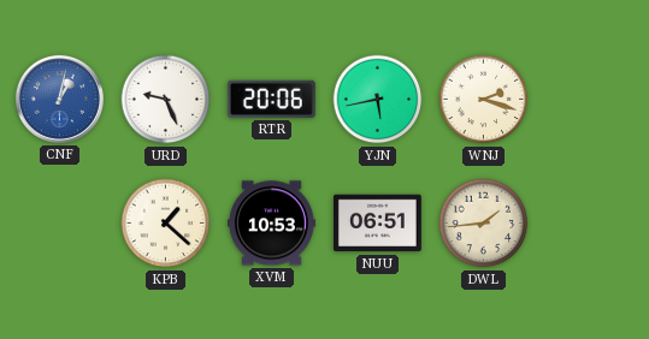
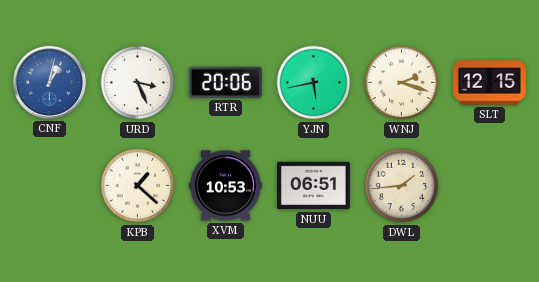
URD: 9:26 -> 3:26
SLT: none -> 12:15
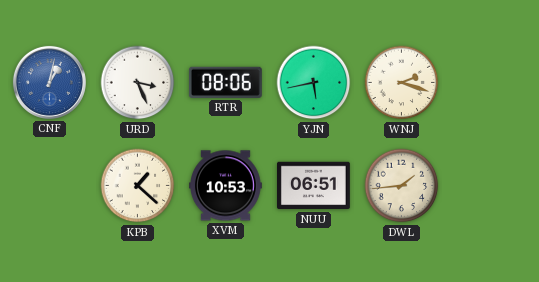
RTR: 20:06 -> 08:06
SLT: 12:15 -> none
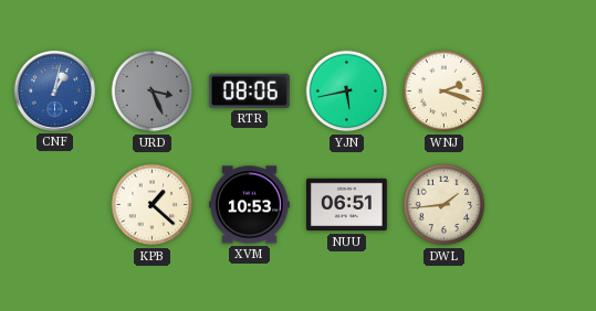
URD dial: white -> grey
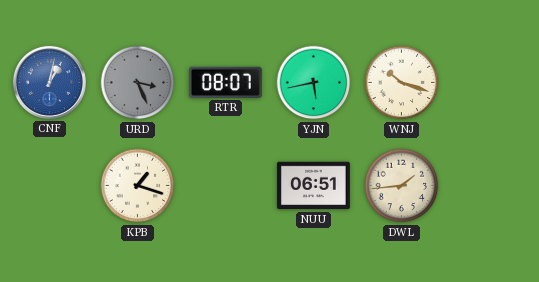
RTR: 08:06 -> 08:07
WNJ: 2:18 -> 10:18
KPB: 1:22 -> 1:18
XVM: 10:53 -> none
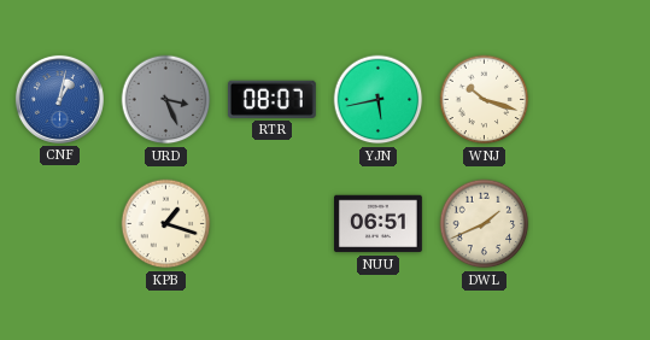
DWL: 1:44 -> 1:41
